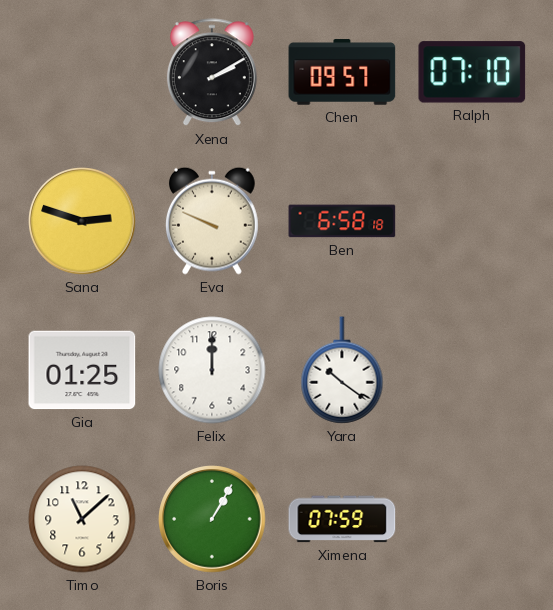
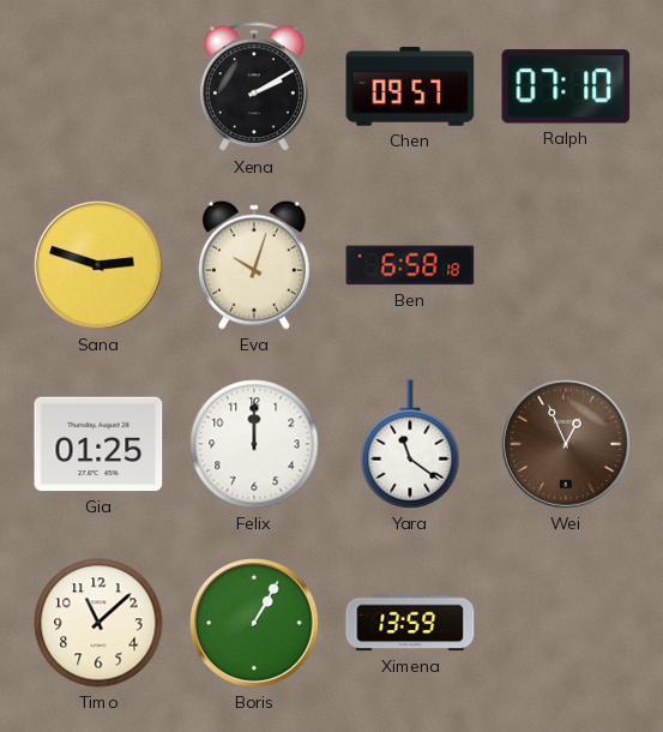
Eva: 9:49 -> 10:03
Yara: 10:21 -> 11:21
Wei: none -> 12:56
Ximena: 07:59 -> 13:59
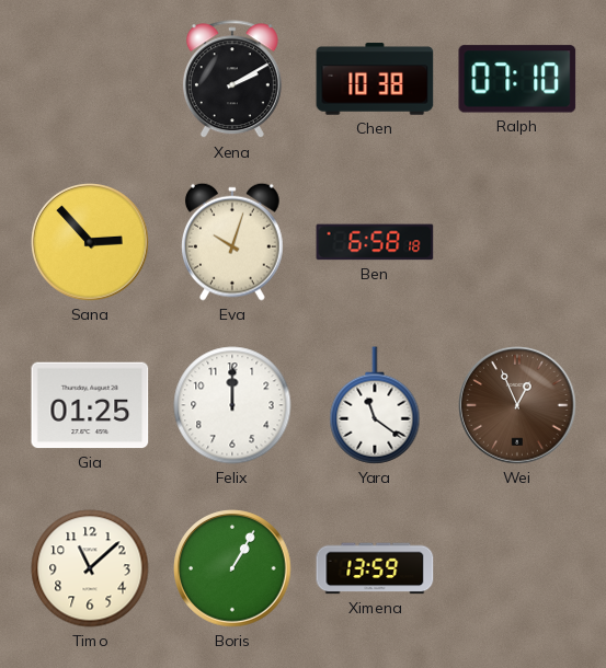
Chen: 09:57 -> 10:38
Sana: 2:48 -> 2:53
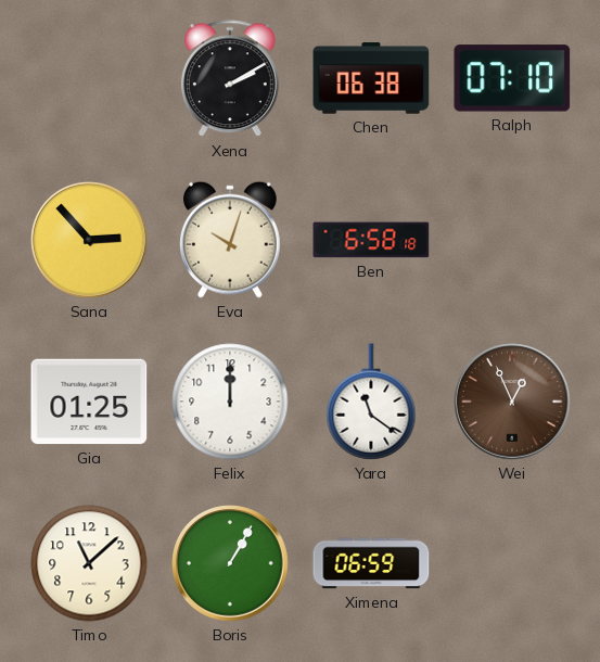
Chen: 10:38 -> 06:38
Ximena: 13:59 -> 06:59
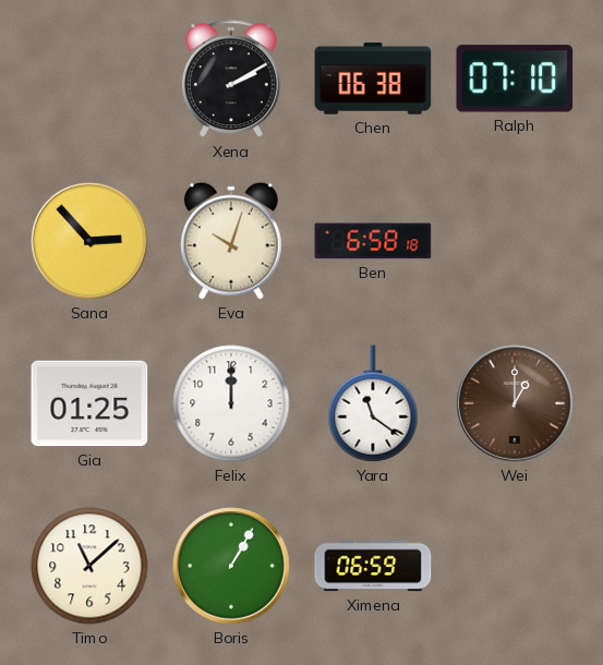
Wei: 12:56 -> 1:00
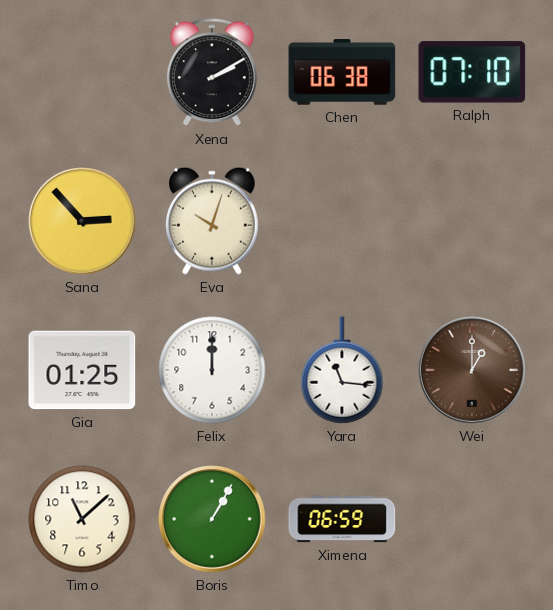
Ben: 6:58 -> none
Yara: 11:21 -> 11:16
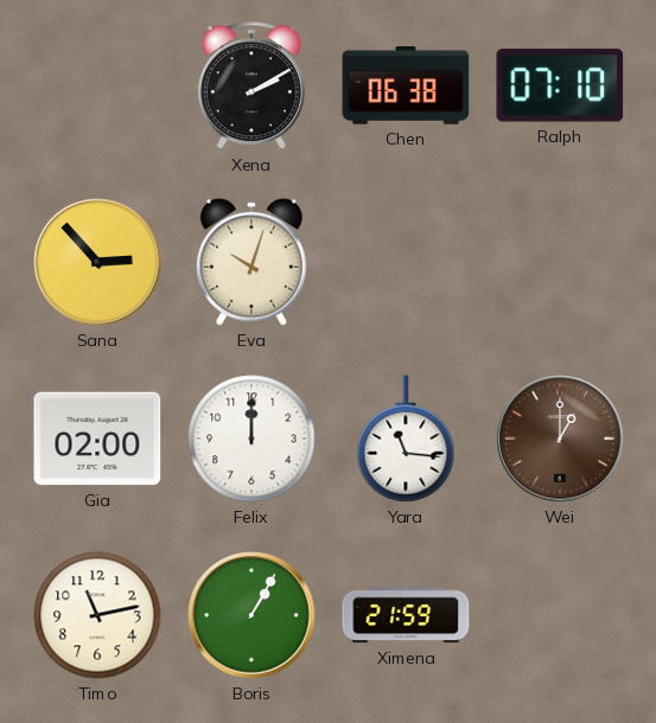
Gia: 01:25 -> 02:00
Timo: 11:08 -> 11:13
Ximena: 06:59 -> 21:59
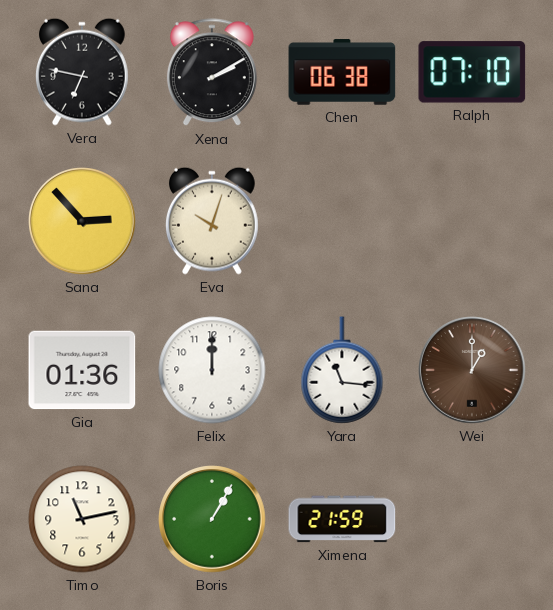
Vera: none -> 6:47
Gia: 02:00 -> 01:36
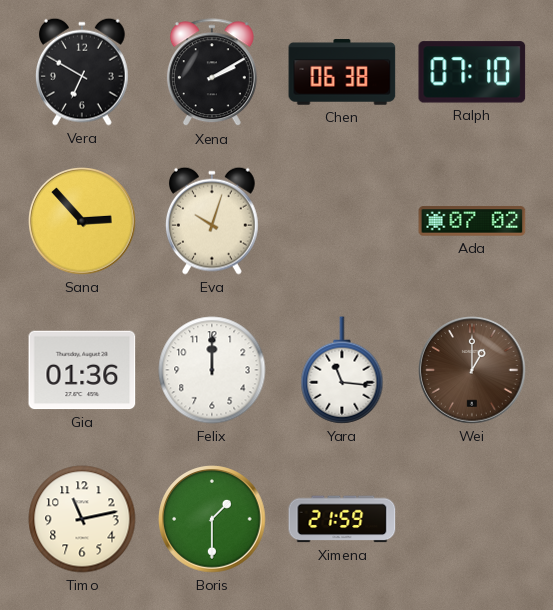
Vera: 6:47 -> 6:50
Ada: none -> 07:02
Boris: 1:05 -> 1:30
